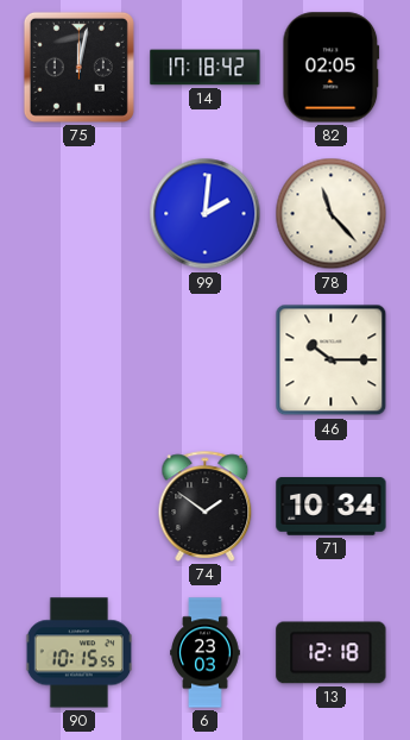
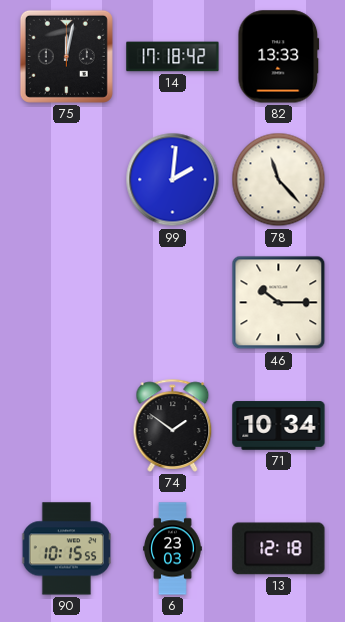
82: 02:05 -> 13:33
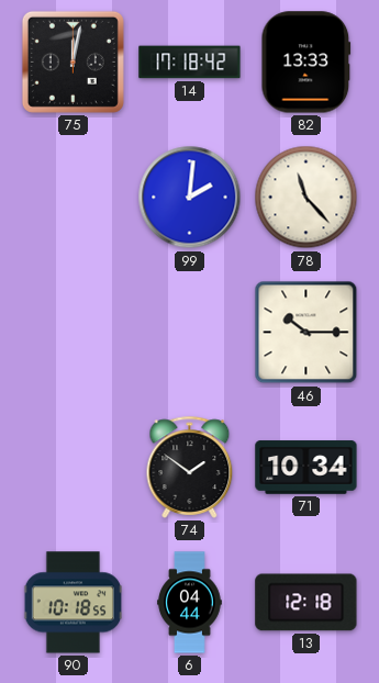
90: 10:15 -> 10:18
6: 23:03 -> 04:44
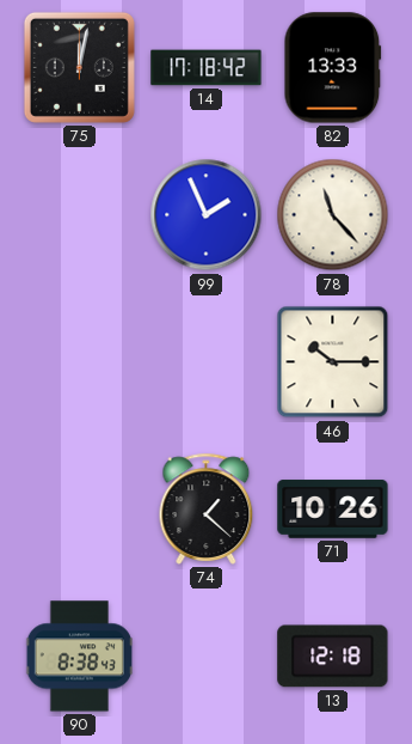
99: 2:01 -> 1:56
74: 1:51 -> 1:22
71: 10:34 -> 10:26
90: 10:18 -> 8:38
6: 04:44 -> none
